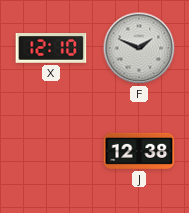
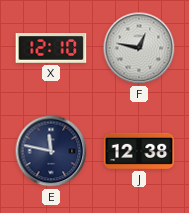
F: 1:49 -> 12:47
E: none -> 11:47
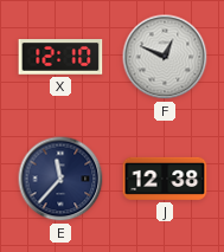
F: 12:47 -> 12:49
E: 11:47 -> 11:37
